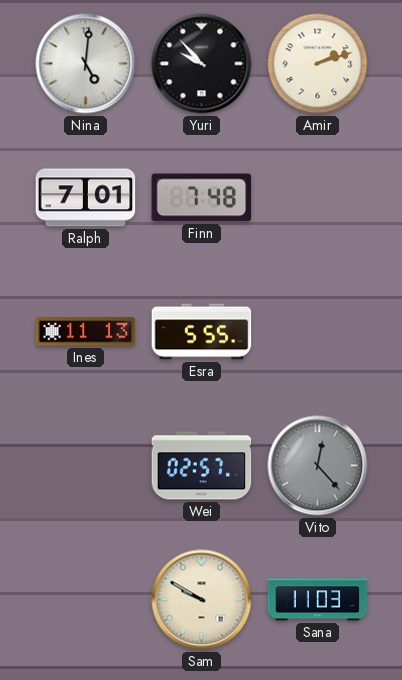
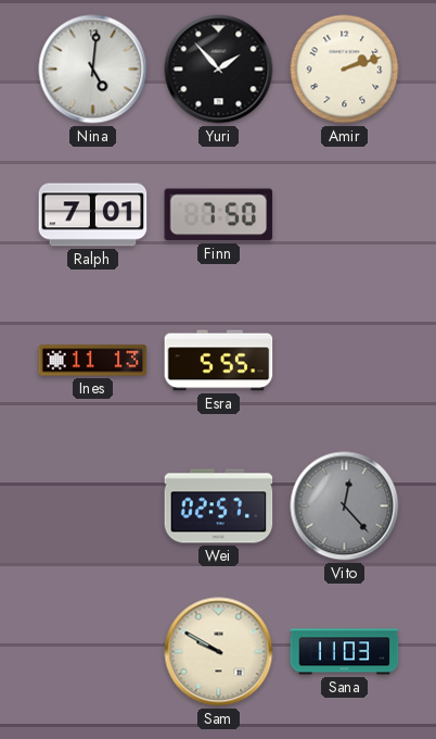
Yuri: 9:53 -> 1:53
Finn: 7:48 -> 7:50
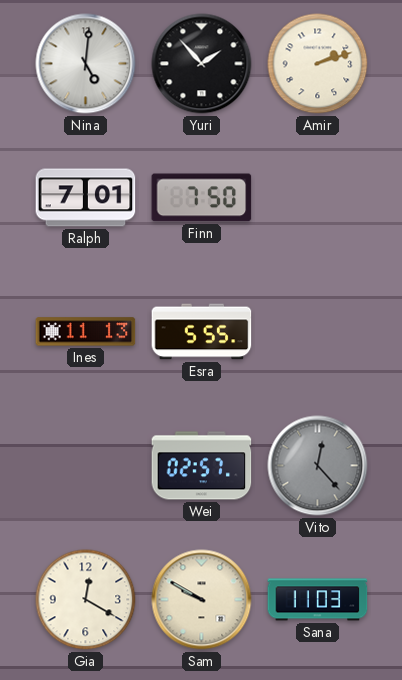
Gia: none -> 12:20
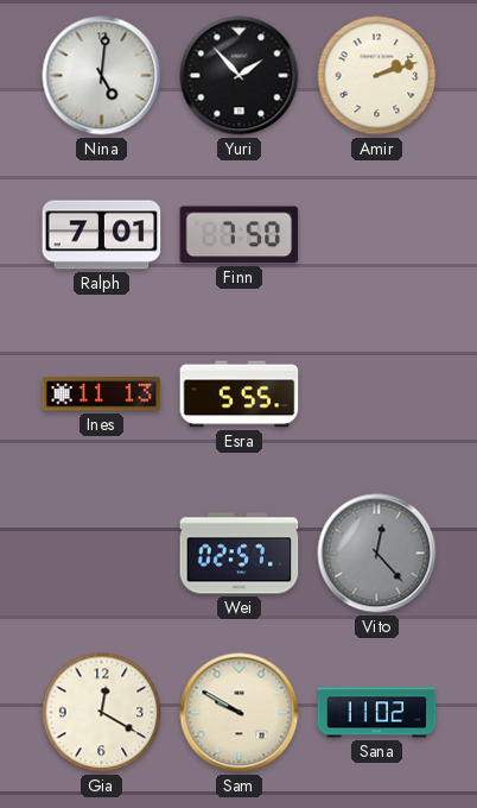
Sana: 11:03 -> 11:02
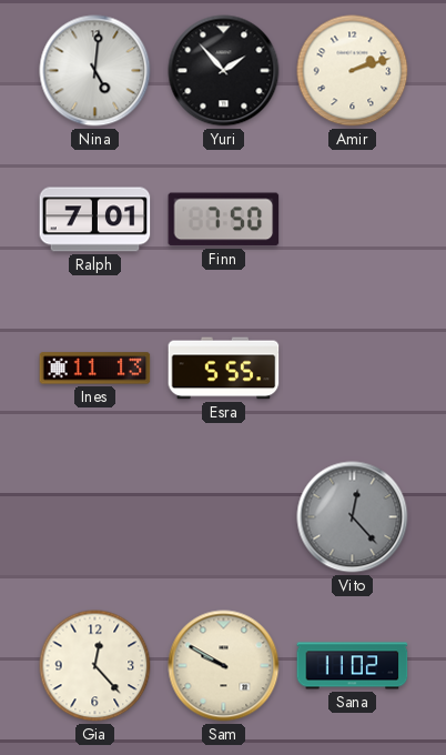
Wei: 02:57 -> none
Gia: 12:20 -> 12:23
